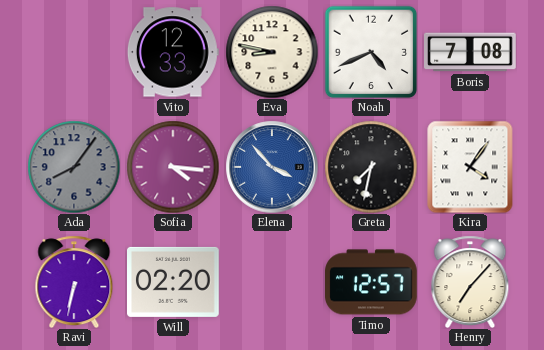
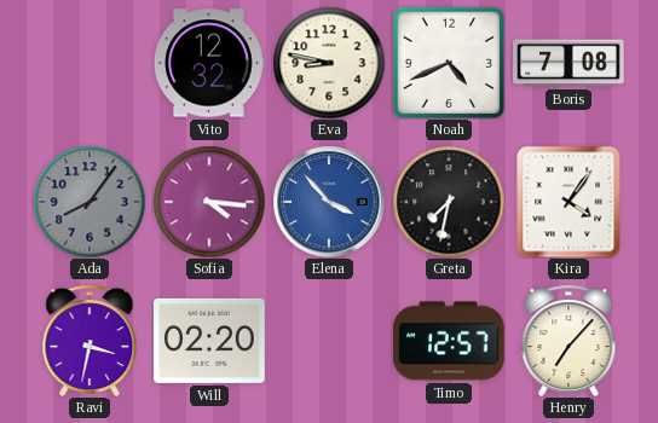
Vito: 12:33 -> 12:32
Ravi: 6:32 -> 3:32
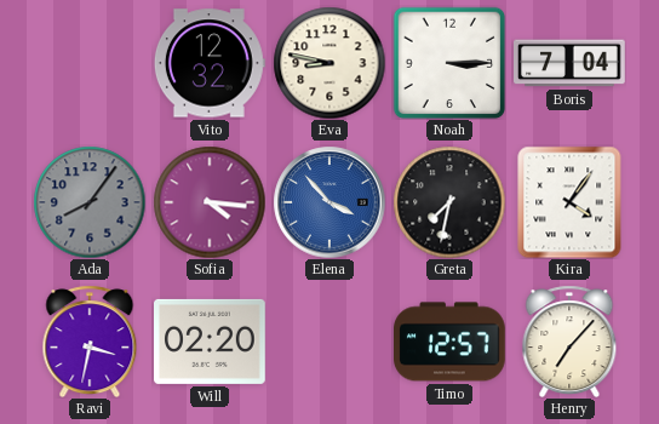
Noah: 4:41 -> 3:15
Boris: 7:08 -> 7:04
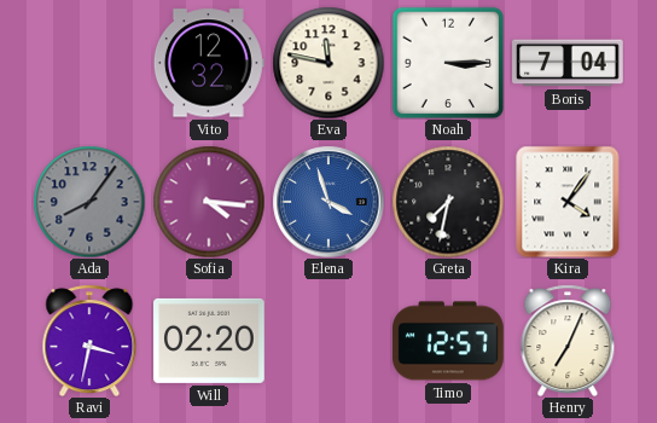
Eva: 8:47 -> 11:47
Elena: 3:53 -> 3:57
Henry: 7:07 -> 7:04
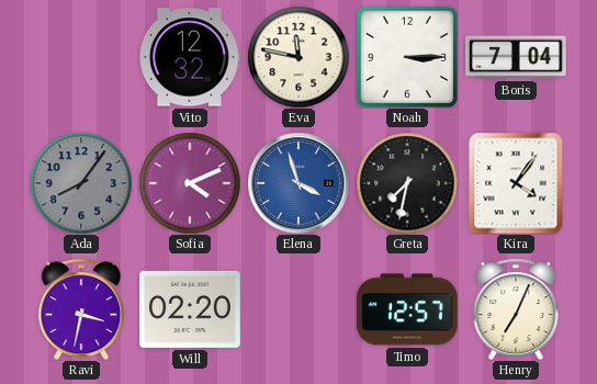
Sofia: 4:16 -> 4:11
